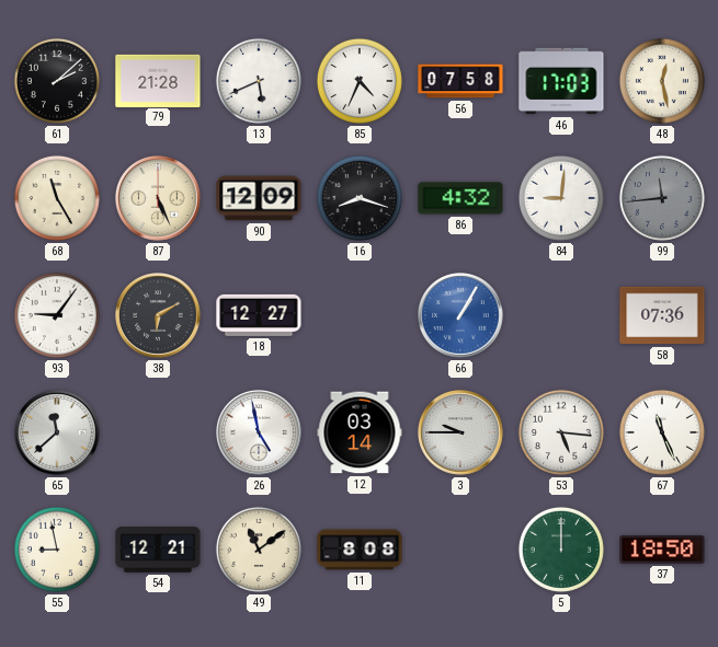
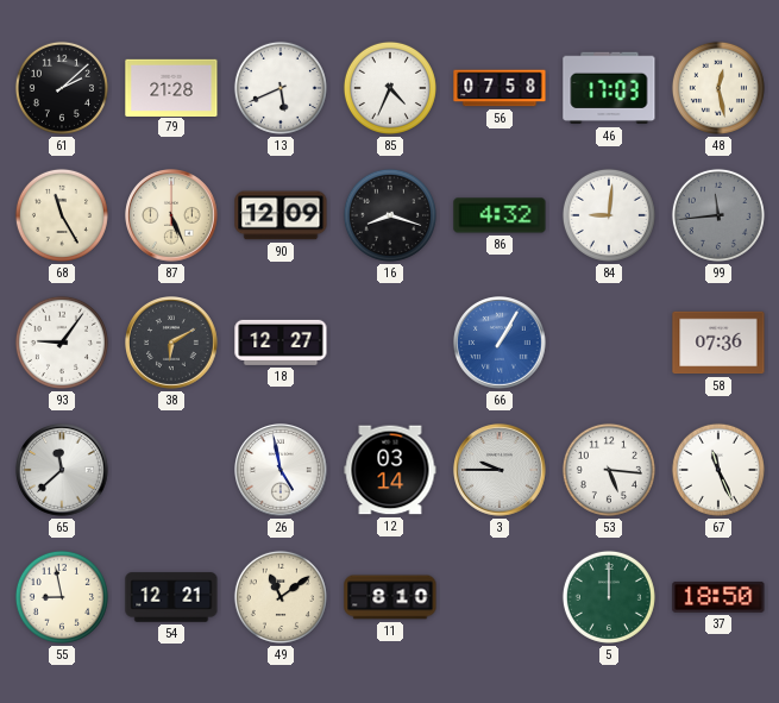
11: 8:08 -> 8:10
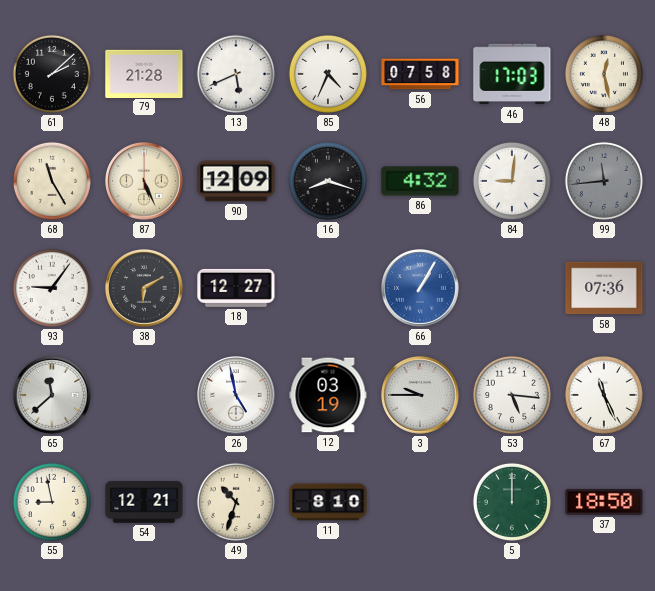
12: 03:14 -> 03:19
49: 11:09 -> 10:33
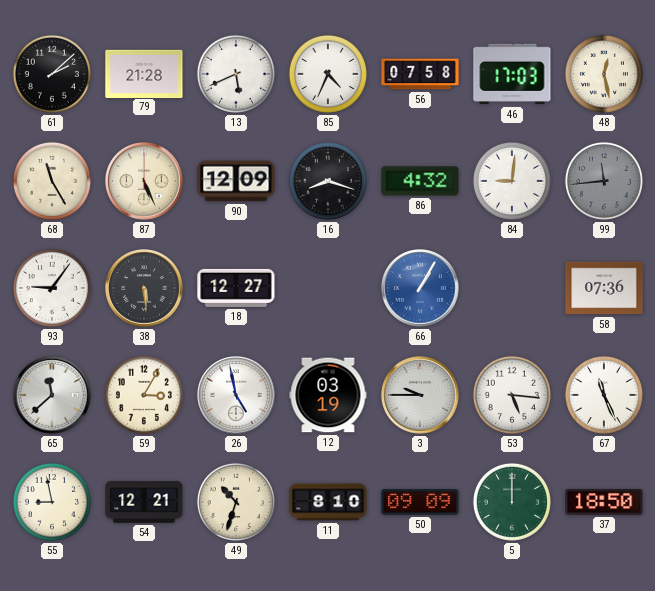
38: 6:10 -> 5:29
59: none -> 3:05
50: none -> 09:09
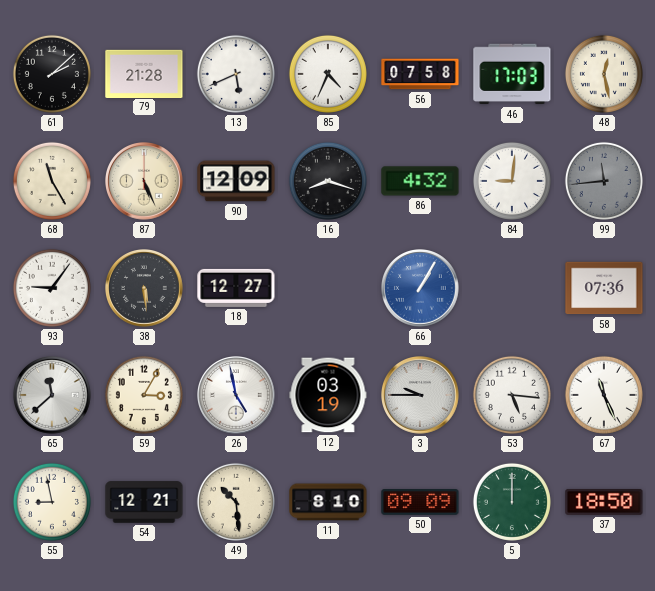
49: 10:33 -> 10:29
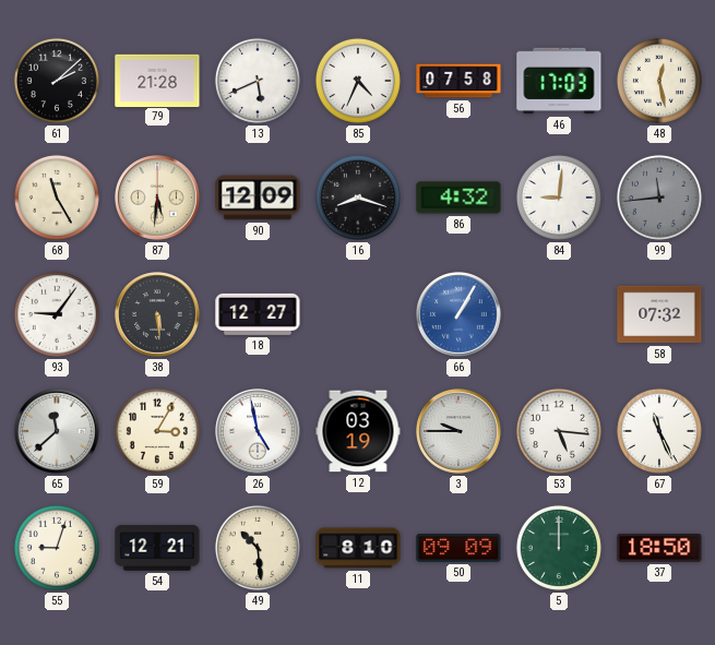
87: 5:26 -> 5:31
58: 07:36 -> 07:32
55: 8:58 -> 9:03
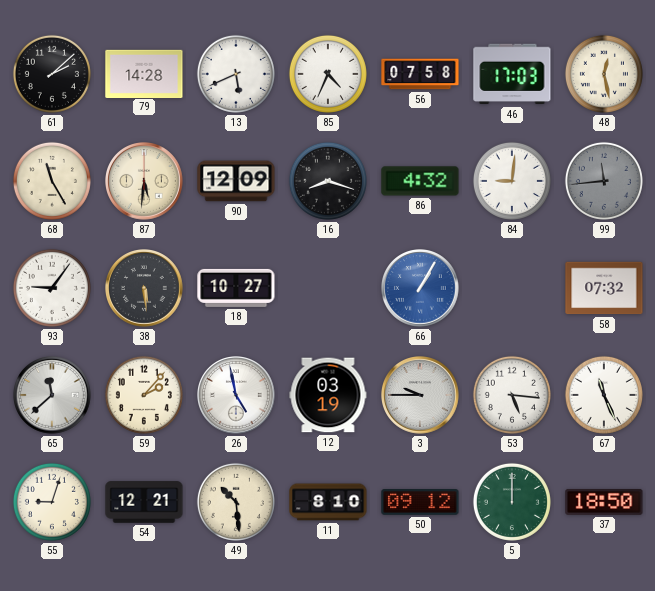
79: 21:28 -> 14:28
18: 12:27 -> 10:27
59: 3:05 -> 2:07
50: 09:09 -> 09:12
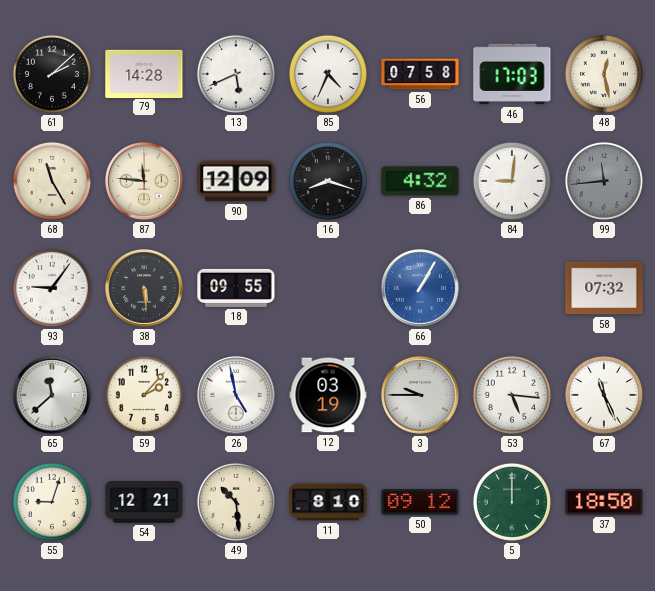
87: 5:31 -> 11:46
18: 10:27 -> 09:55
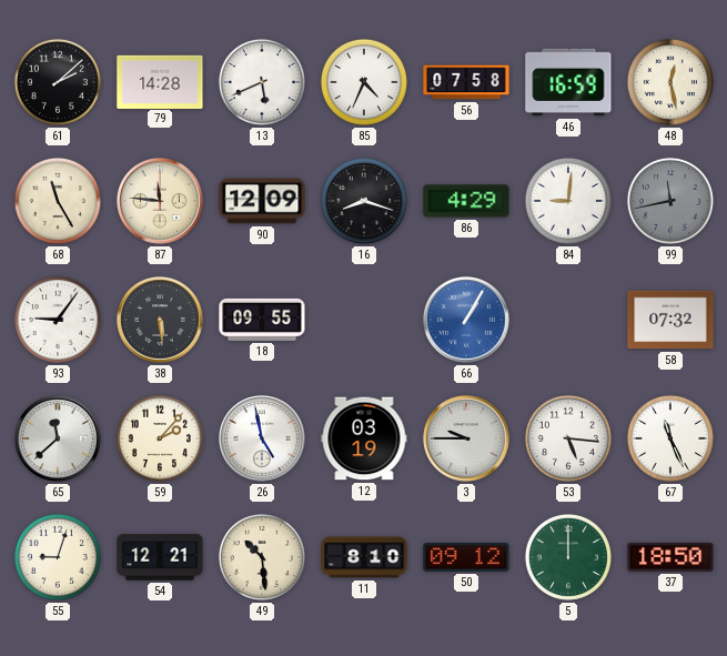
46: 17:03 -> 16:59
86: 4:32 -> 4:29
99: 11:44 -> 11:43
